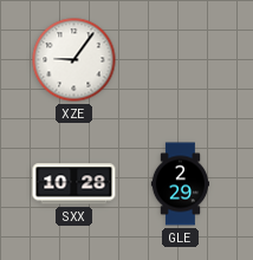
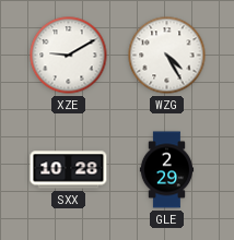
XZE: 9:06 -> 9:10
WZG: none -> 4:25
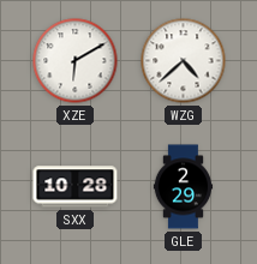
XZE: 9:10 -> 6:10
WZG: 4:25 -> 4:38
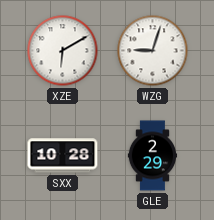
WZG: 4:38 -> 9:03
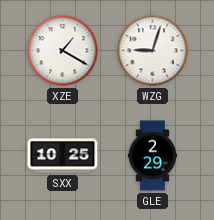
XZE: 6:10 -> 1:20
SXX: 10:28 -> 10:25
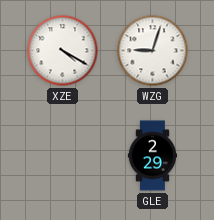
XZE: 1:20 -> 4:20
SXX: 10:25 -> none
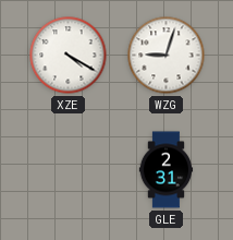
GLE: 2:29 -> 2:31
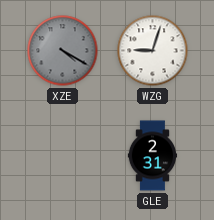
XZE dial: white -> grey
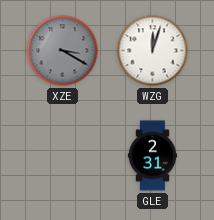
XZE: 4:20 -> 3:20
WZG: 9:03 -> 12:03
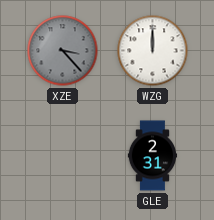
XZE: 3:20 -> 3:23
WZG: 12:03 -> 12:00
